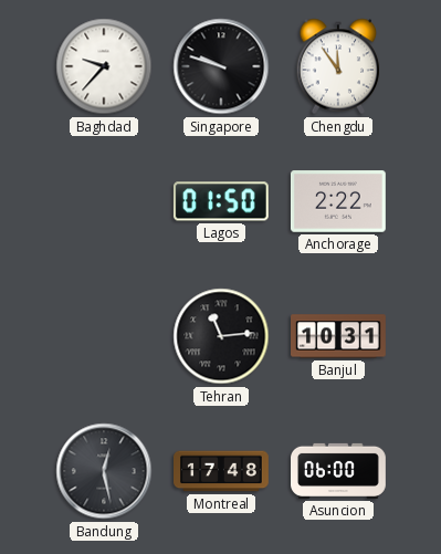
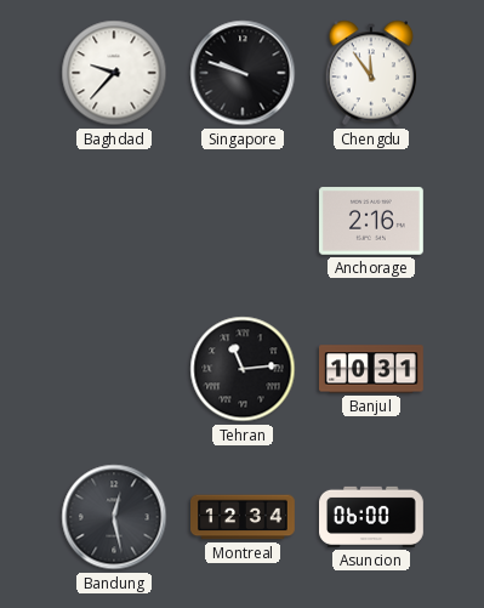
Lagos: 01:50 -> none
Anchorage: 2:22 -> 2:16
Montreal: 17:48 -> 12:34
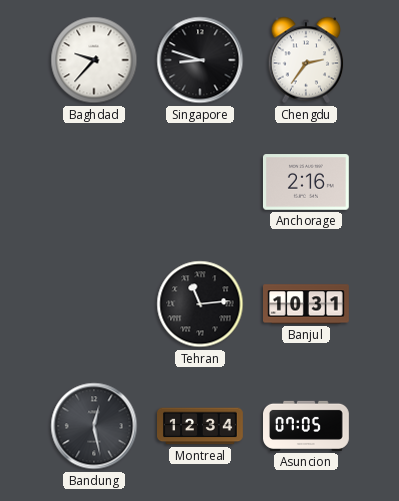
Singapore: 9:48 -> 8:48
Chengdu: 11:54 -> 2:36
Asuncion: 06:00 -> 07:05
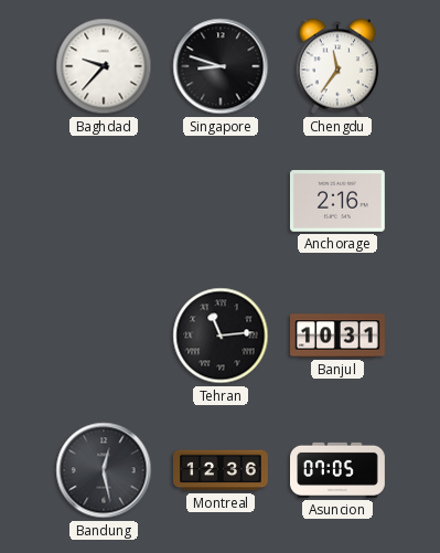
Chengdu: 2:36 -> 11:36
Montreal: 12:34 -> 12:36
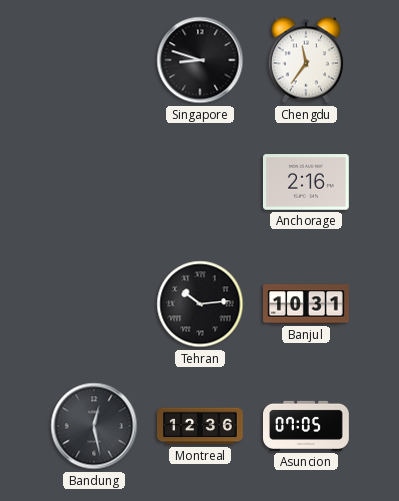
Baghdad: 9:37 -> none
Tehran: 11:14 -> 10:14
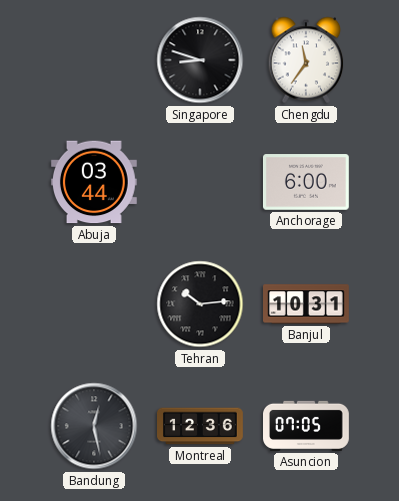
Abuja: none -> 03:44
Anchorage: 2:16 -> 6:00
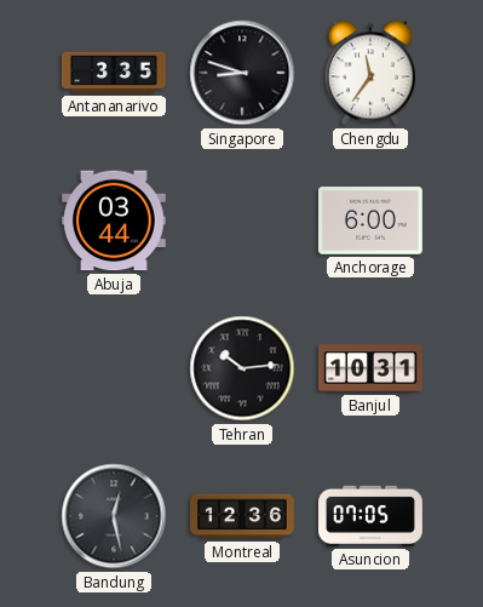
Antananarivo: none -> 3:35
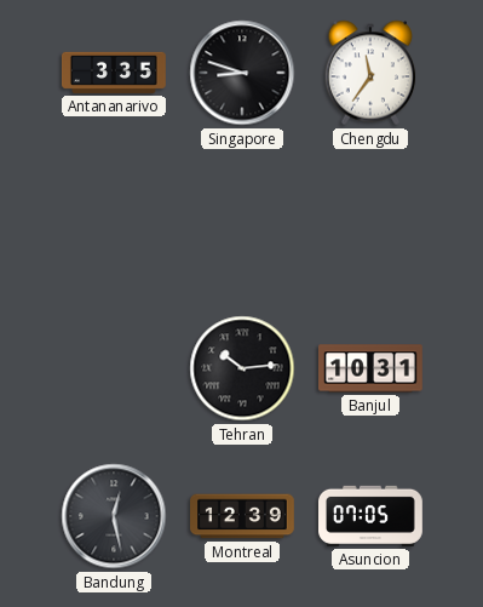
Abuja: 03:44 -> none
Anchorage: 6:00 -> none
Montreal: 12:36 -> 12:39
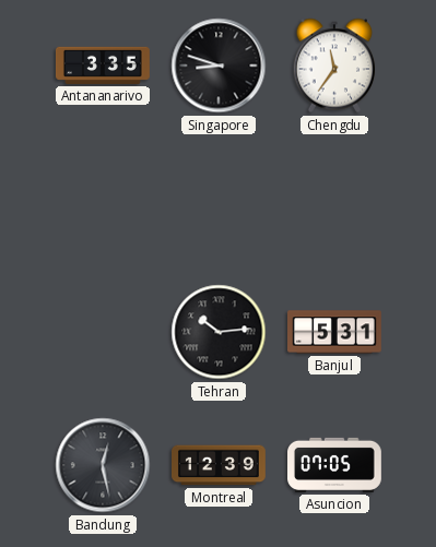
Banjul: 10:31 -> 5:31
